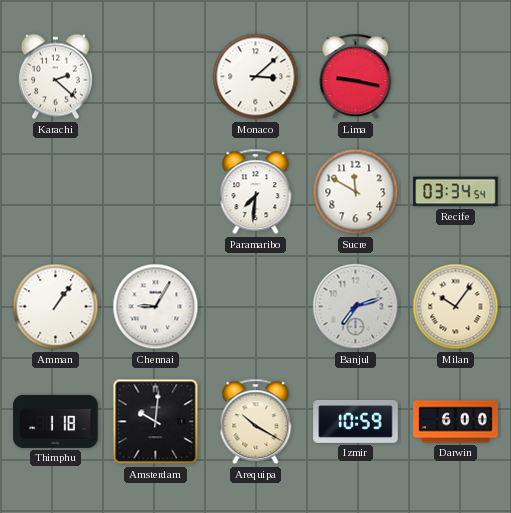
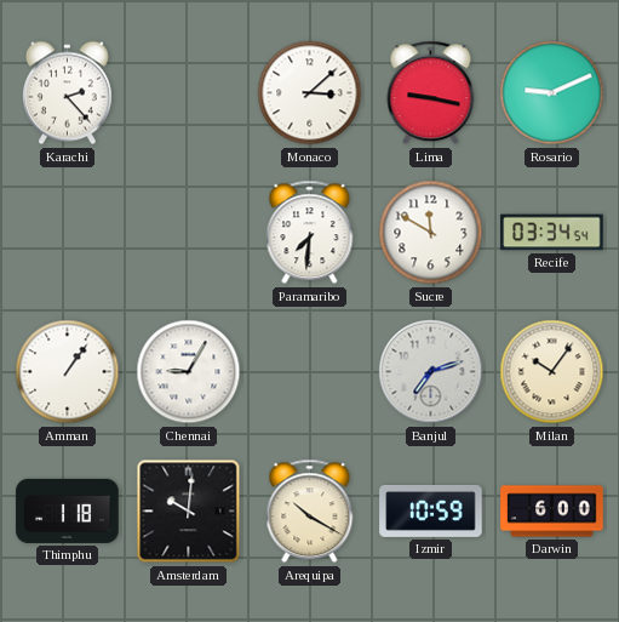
Karachi: 2:22 -> 2:23
Rosario: none -> 9:11
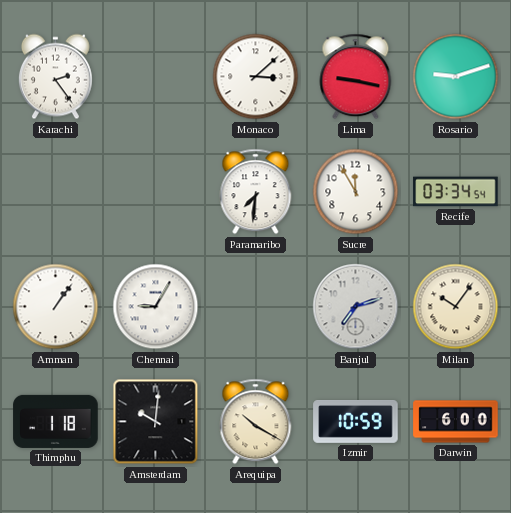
Karachi: 2:23 -> 2:24
Rosario: 9:11 -> 9:12
Sucre: 11:50 -> 11:55
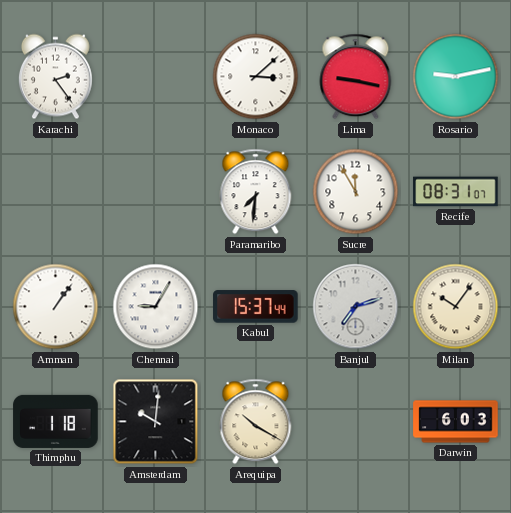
Rosario: 9:12 -> 9:13
Recife: 03:34 -> 08:31
Kabul: none -> 15:37
Izmir: 10:59 -> none
Darwin: 6:00 -> 6:03
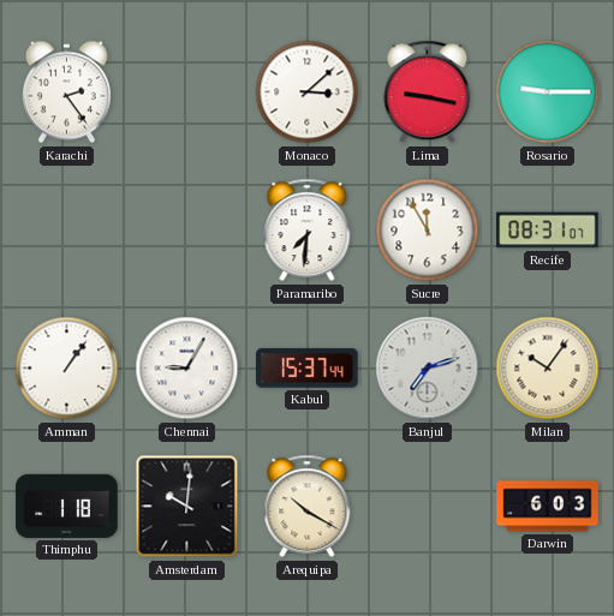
Rosario: 9:13 -> 9:15
